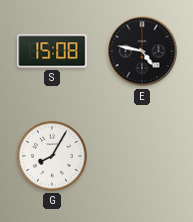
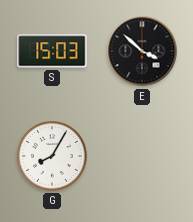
S: 15:08 -> 15:03
E: 4:47 -> 3:52
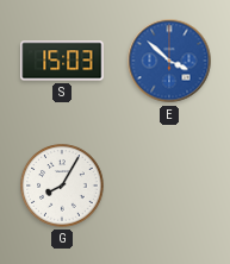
E dial: black -> blue
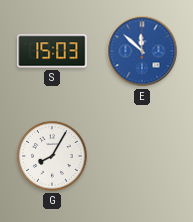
E: 3:52 -> 11:52
